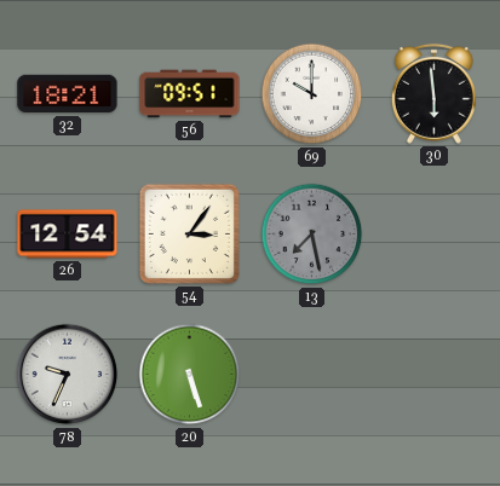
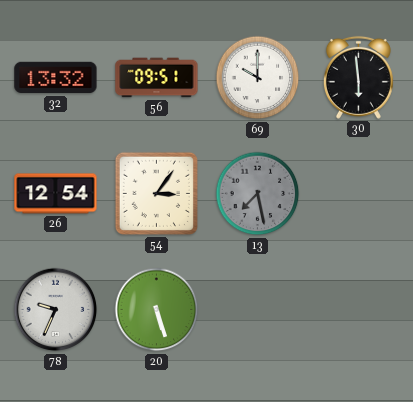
32: 18:21 -> 13:32
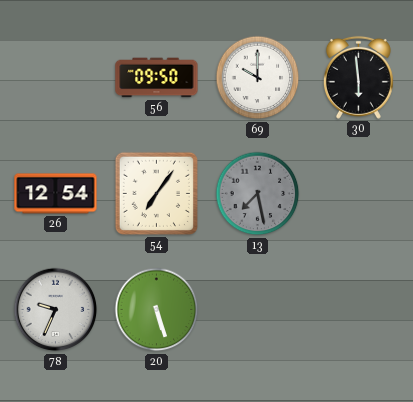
32: 13:32 -> none
56: 09:51 -> 09:50
54: 3:06 -> 7:06
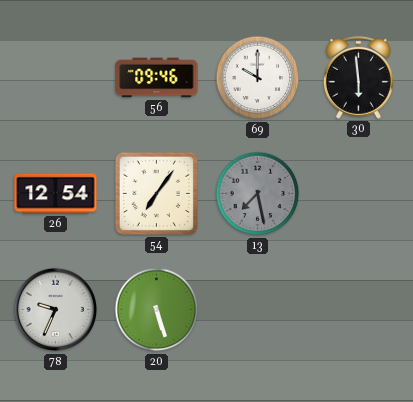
56: 09:50 -> 09:46
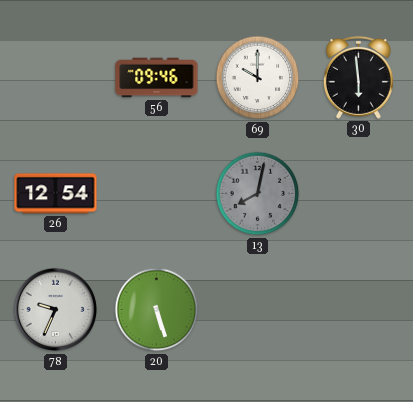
54: 7:06 -> none
13: 7:28 -> 8:02
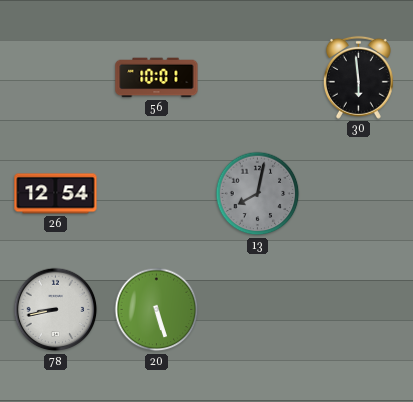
56: 09:46 -> 10:01
69: 10:00 -> none
78: 9:34 -> 8:43
